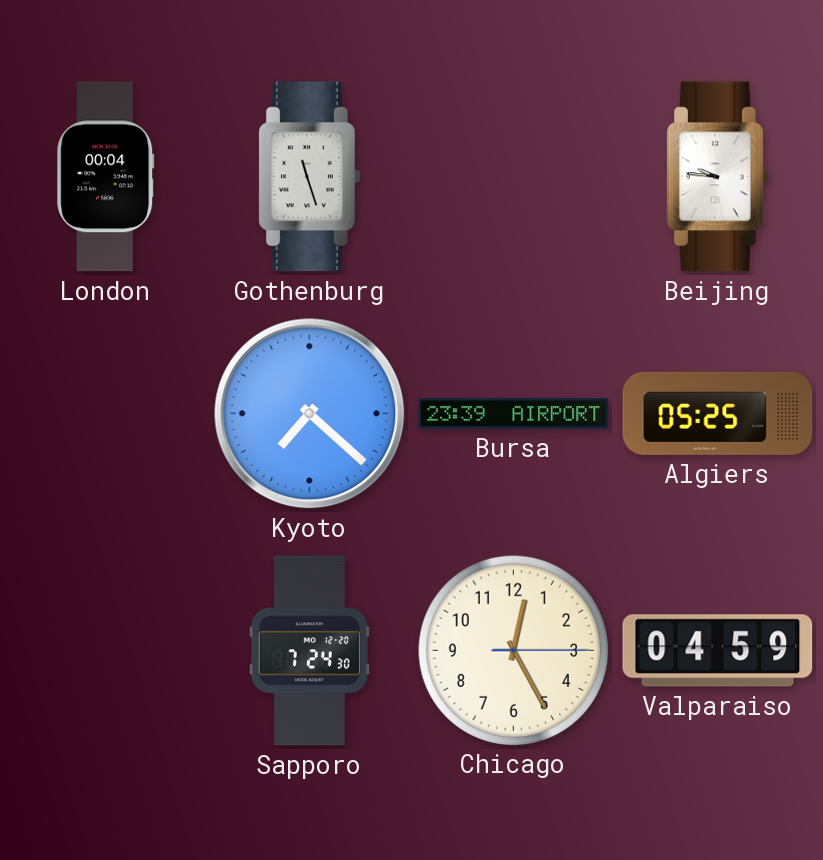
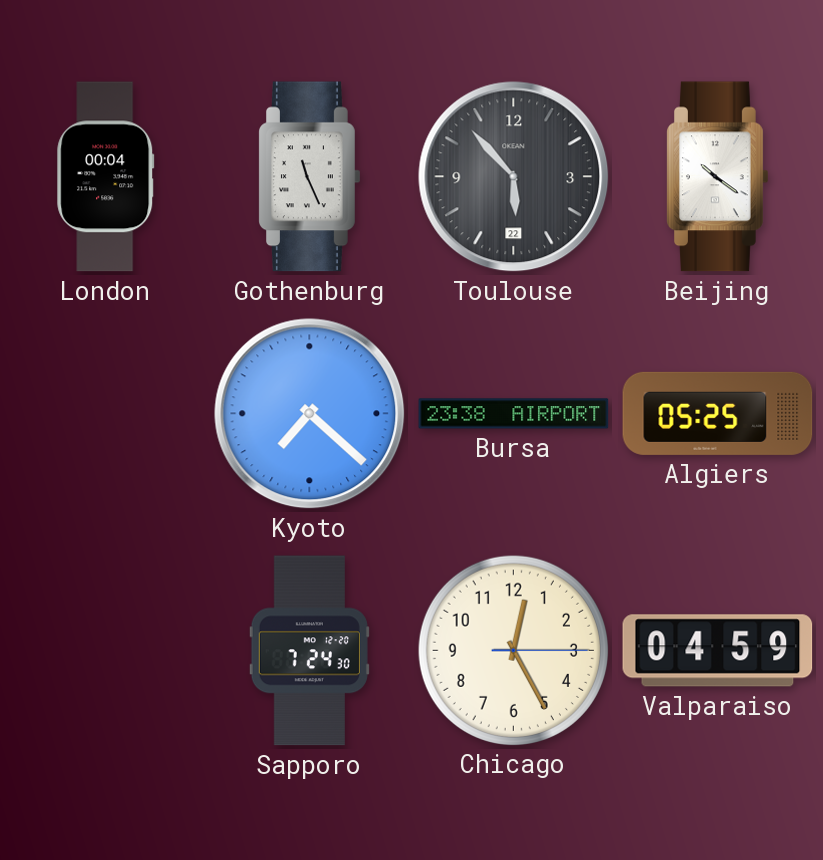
Gothenburg: 11:27 -> 11:26
Toulouse: none -> 5:53
Beijing: 9:46 -> 10:21
Bursa: 23:39 -> 23:38
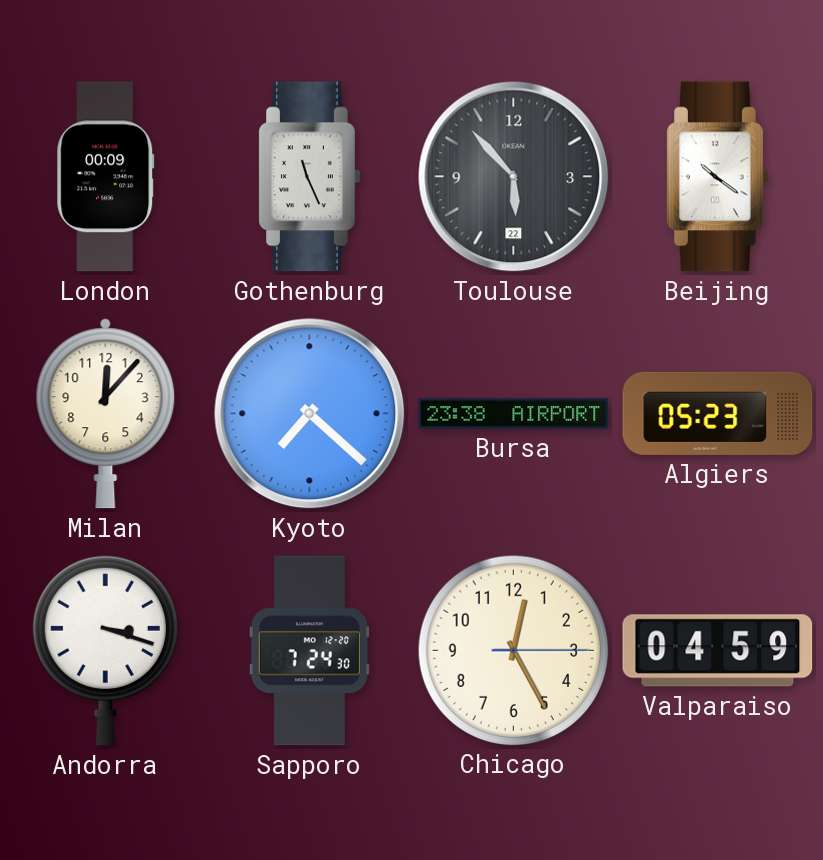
London: 00:04 -> 00:09
Milan: none -> 12:07
Algiers: 05:25 -> 05:23
Andorra: none -> 3:18
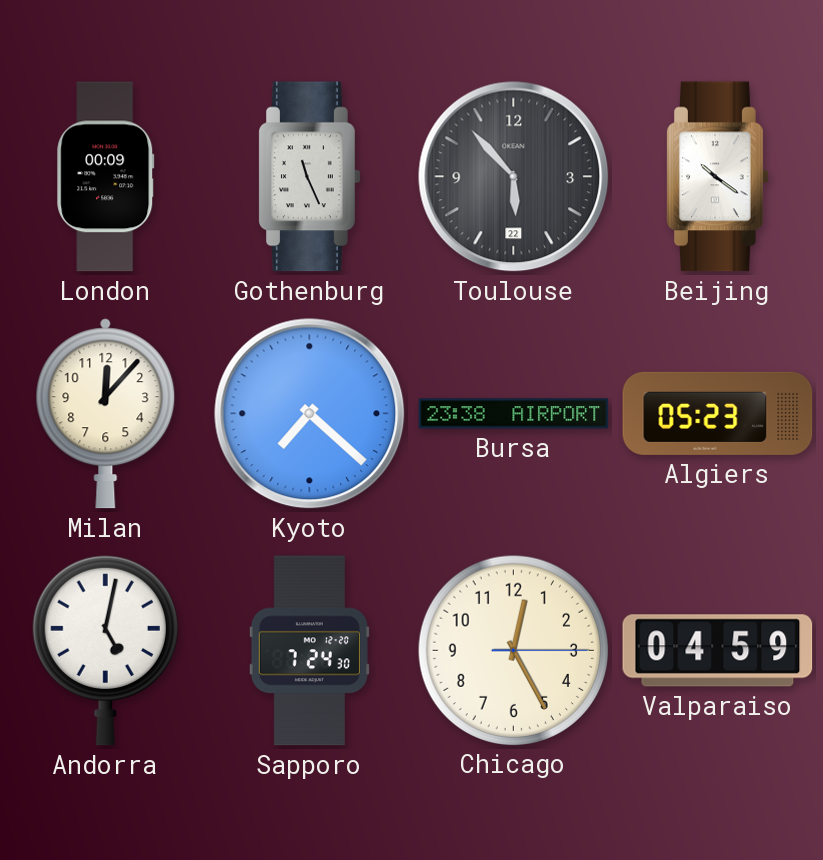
Andorra: 3:18 -> 5:02
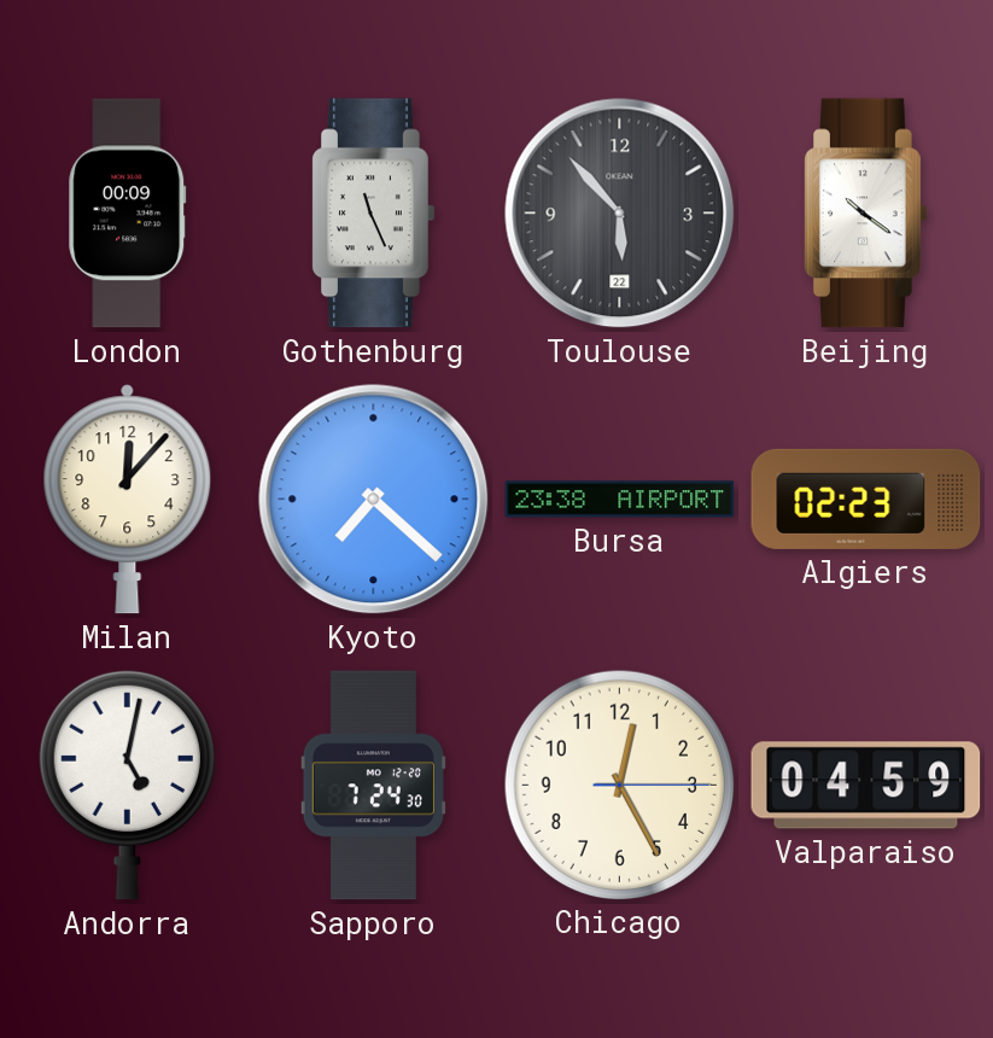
Algiers: 05:23 -> 02:23
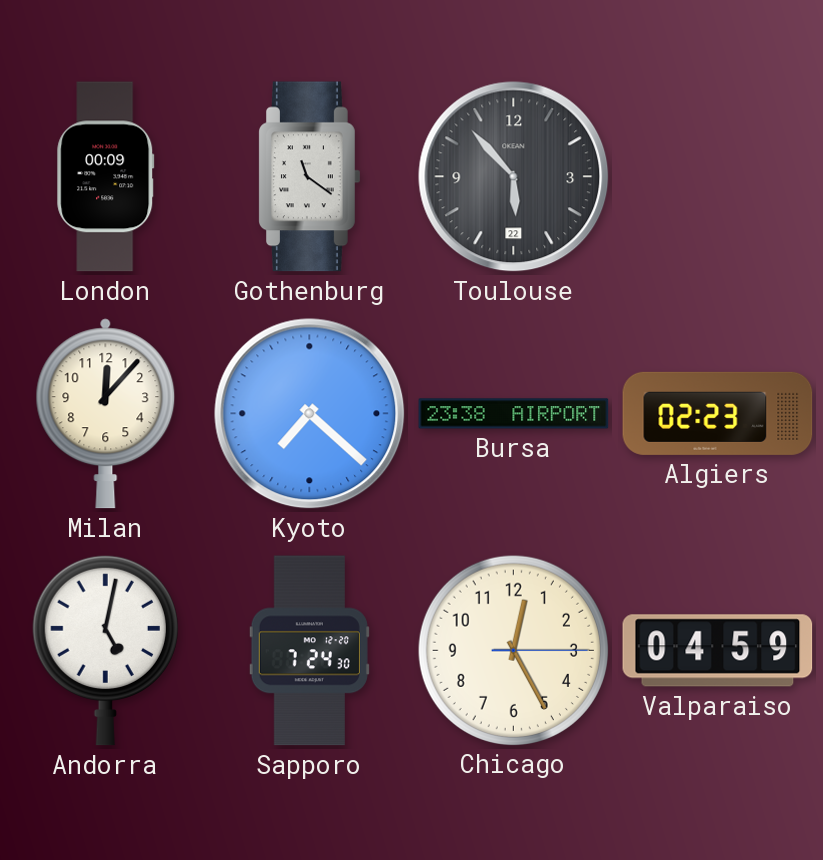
Gothenburg: 11:26 -> 11:21
Beijing: 10:21 -> none
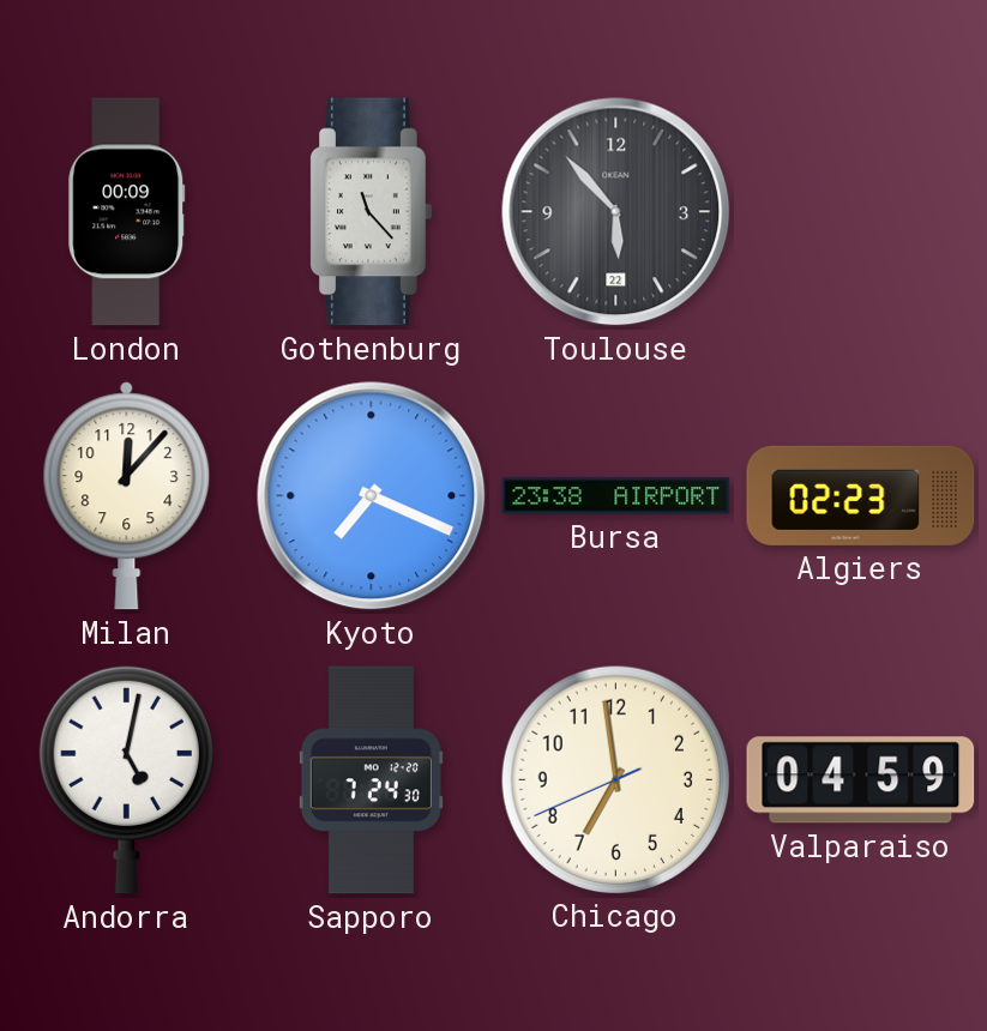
Gothenburg: 11:21 -> 11:23
Kyoto: 7:22 -> 7:19
Chicago: 12:25 -> 6:58
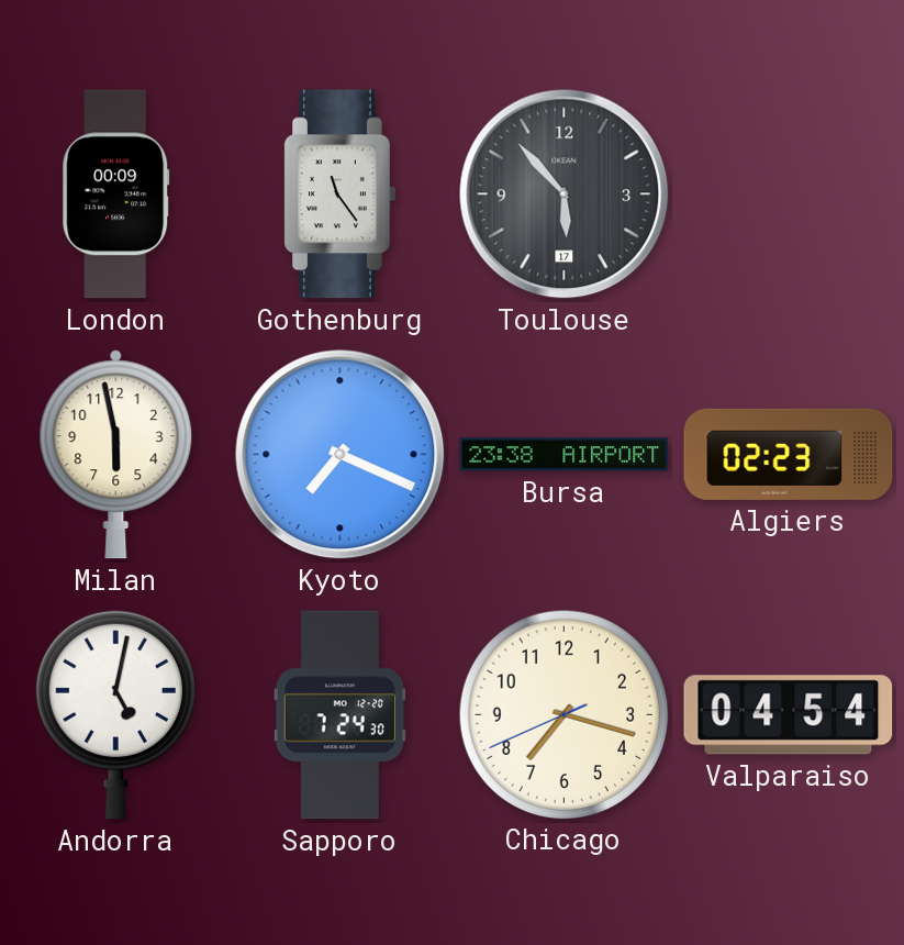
Gothenburg: 11:23 -> 11:24
Toulouse date: 22 -> 17
Milan: 12:07 -> 5:58
Chicago: 6:58 -> 7:17
Valparaiso: 04:59 -> 04:54
